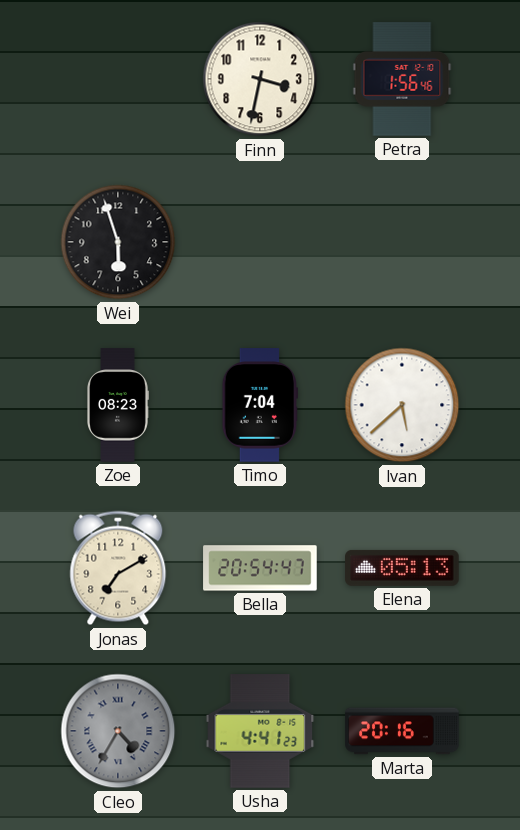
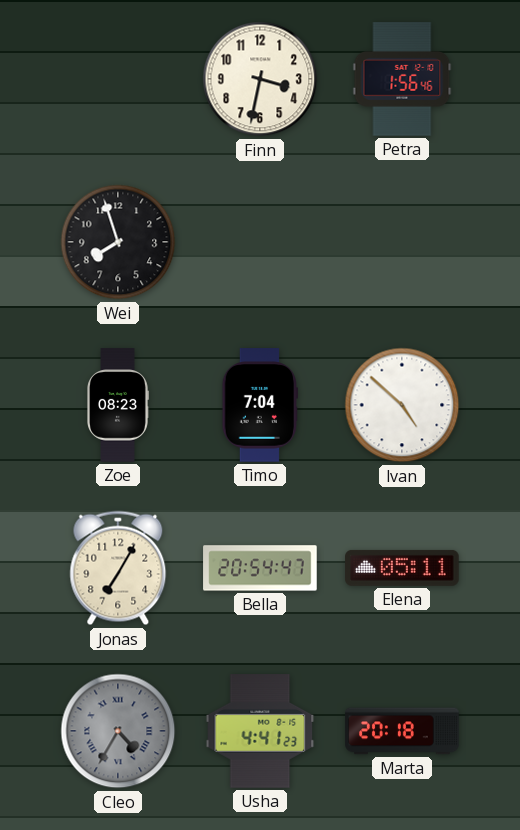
Wei: 5:57 -> 7:57
Ivan: 5:38 -> 4:52
Jonas: 7:10 -> 7:05
Elena: 05:13 -> 05:11
Marta: 20:16 -> 20:18
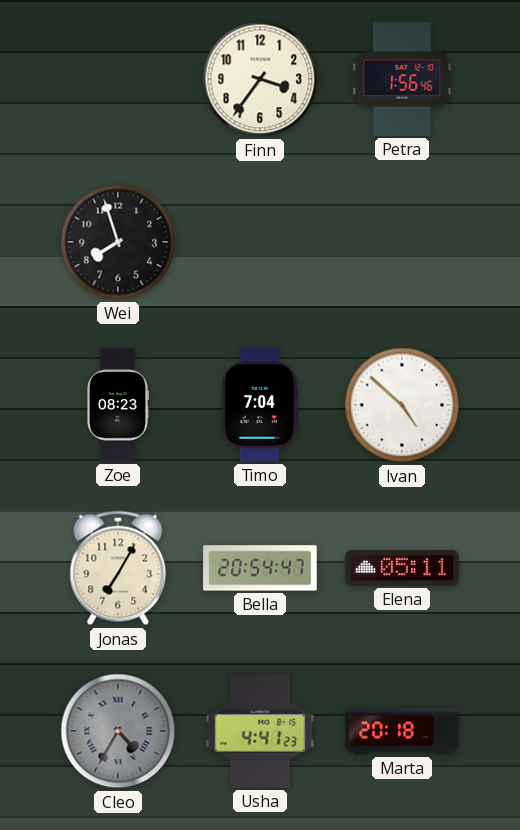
Finn: 3:32 -> 3:36
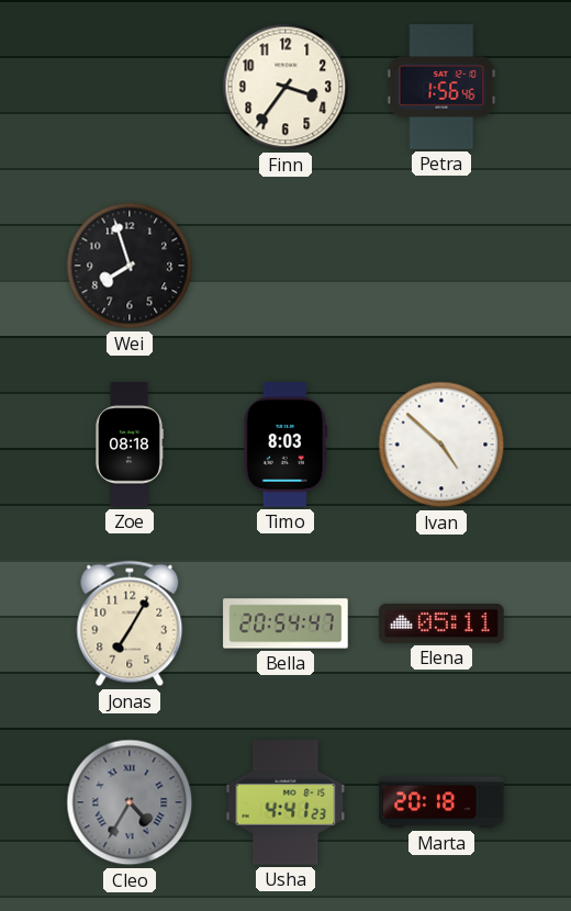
Zoe: 08:23 -> 08:18
Timo: 7:04 -> 8:03
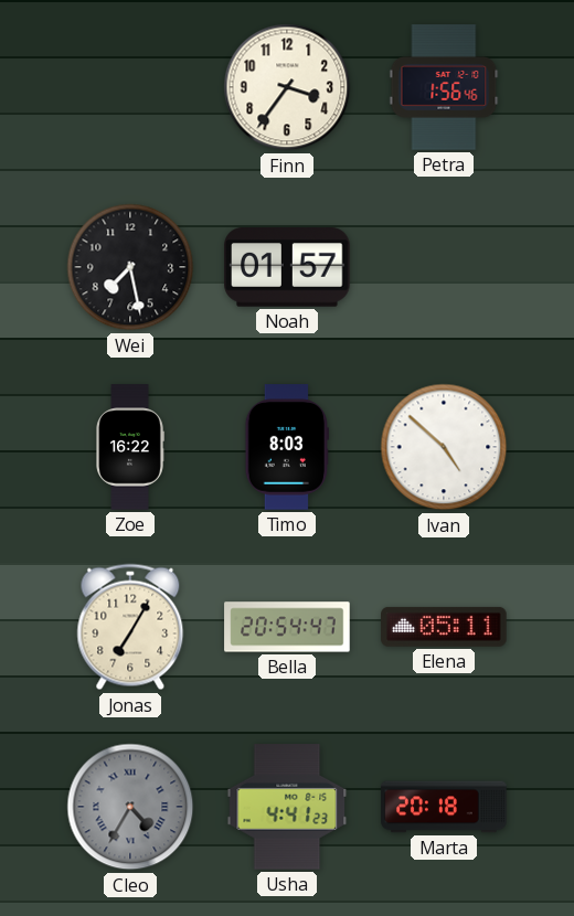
Wei: 7:57 -> 7:28
Noah: none -> 01:57
Zoe: 08:18 -> 16:22
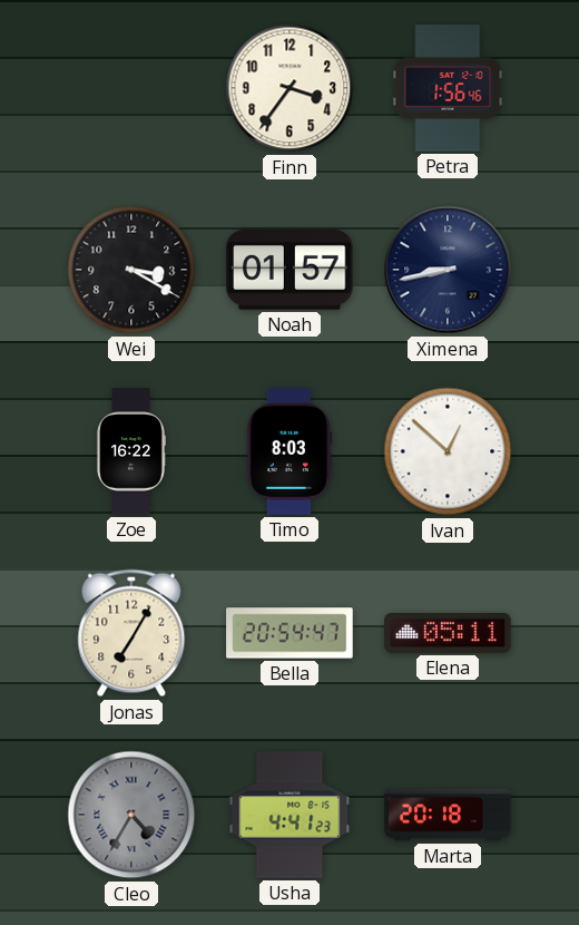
Wei: 7:28 -> 3:20
Ximena: none -> 8:43
Ivan: 4:52 -> 12:52
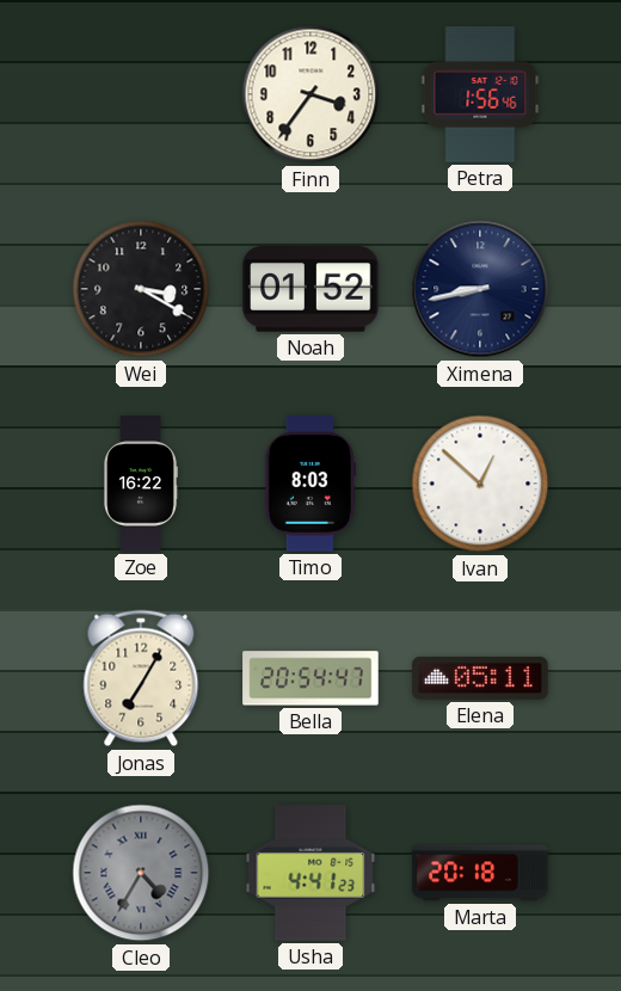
Noah: 01:57 -> 01:52
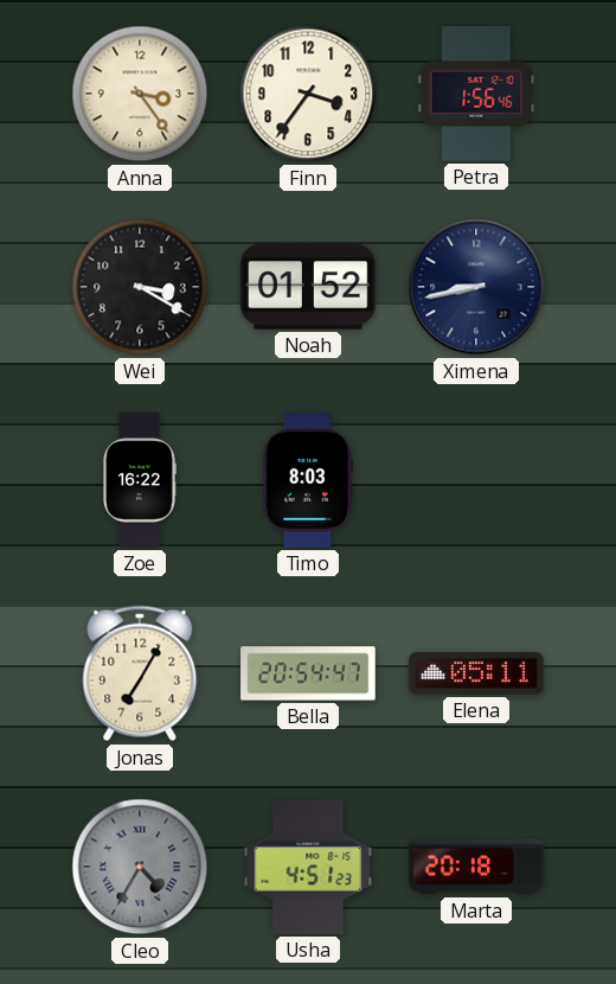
Anna: none -> 3:24
Ivan: 12:52 -> none
Usha: 4:41 -> 4:51
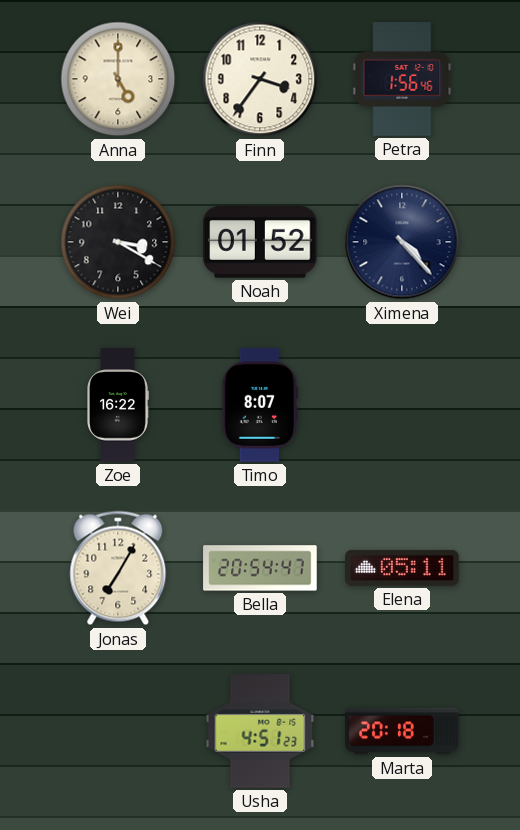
Anna: 3:24 -> 5:00
Ximena: 8:43 -> 4:23
Timo: 8:03 -> 8:07
Cleo: 4:35 -> none
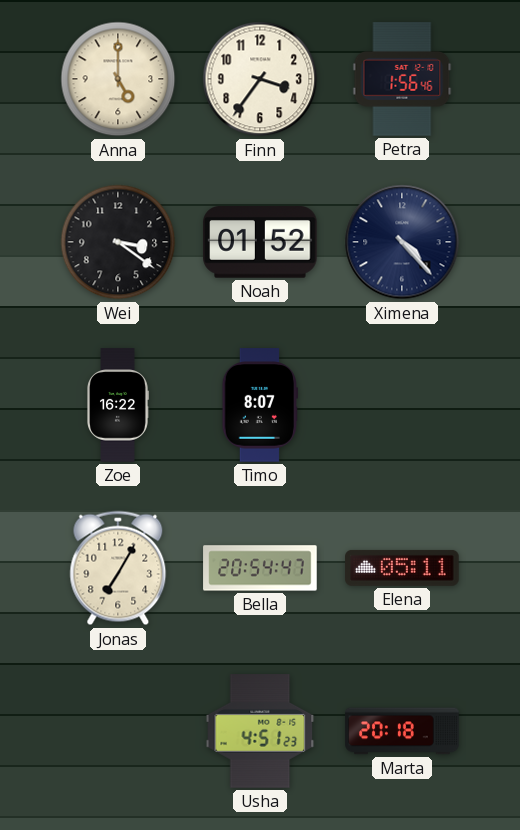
Wei: 3:20 -> 3:21
